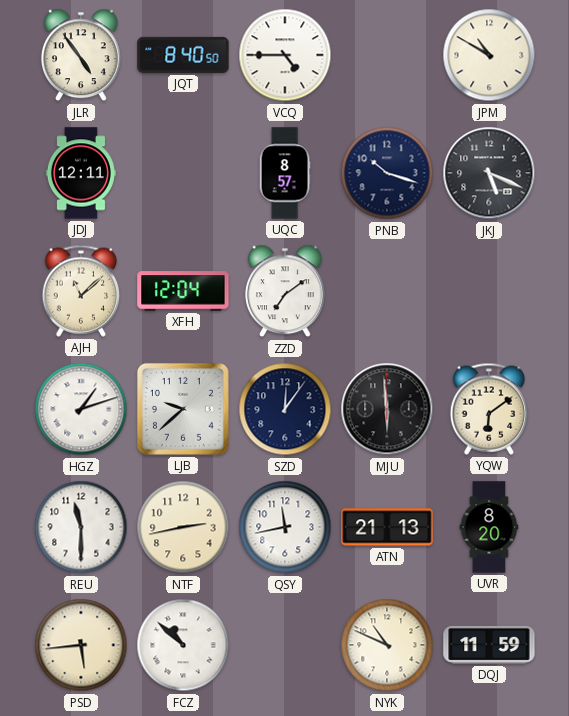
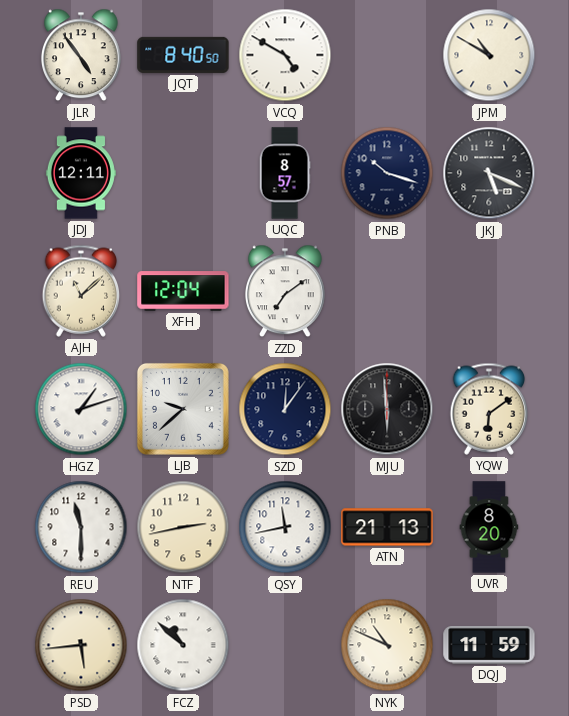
VCQ: 4:45 -> 4:50
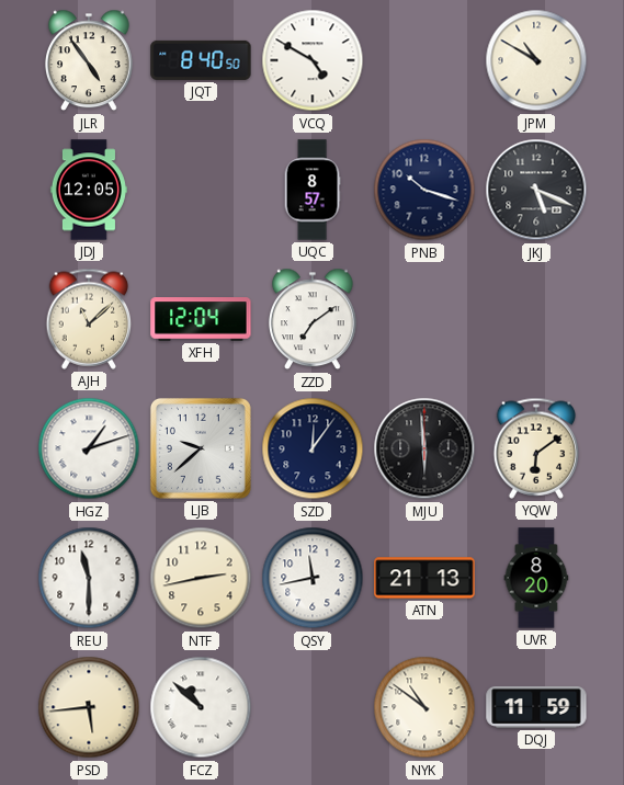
JDJ: 12:11 -> 12:05
NYK: 10:49 -> 10:51
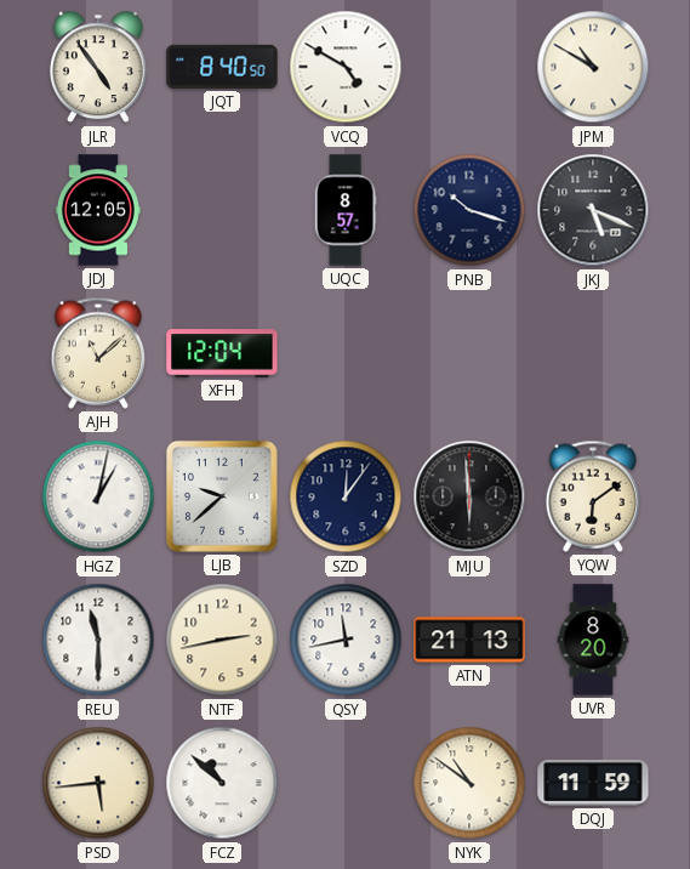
ZZD: 7:09 -> none
HGZ: 1:12 -> 1:02
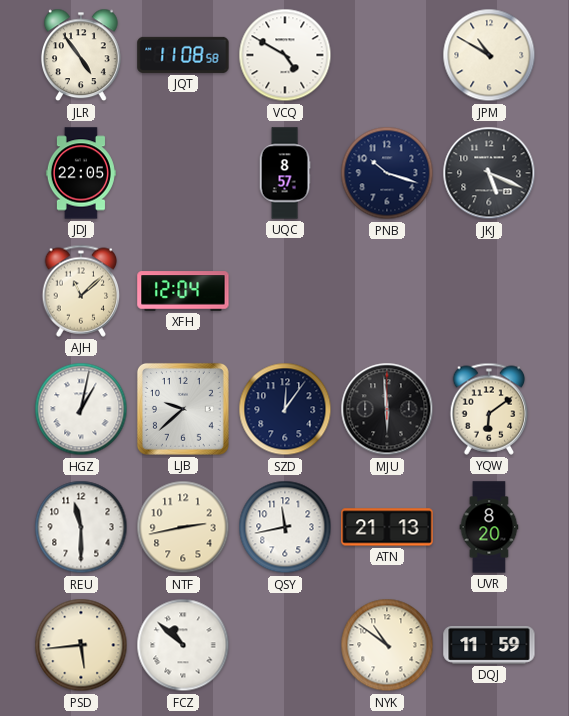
JQT: 8:40 -> 11:08
JDJ: 12:05 -> 22:05
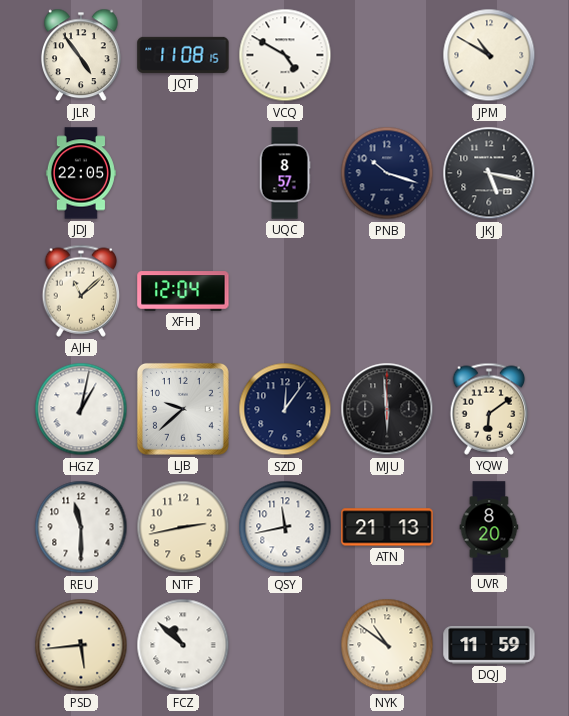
JQT: 11:08:58 -> 11:08:15
JKJ: 5:19 -> 5:17
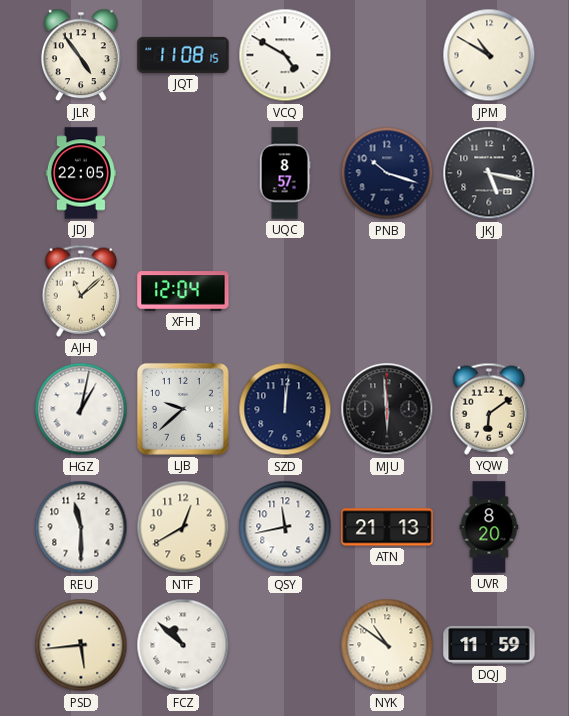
SZD: 12:06 -> 12:01
NTF: 2:43 -> 12:40
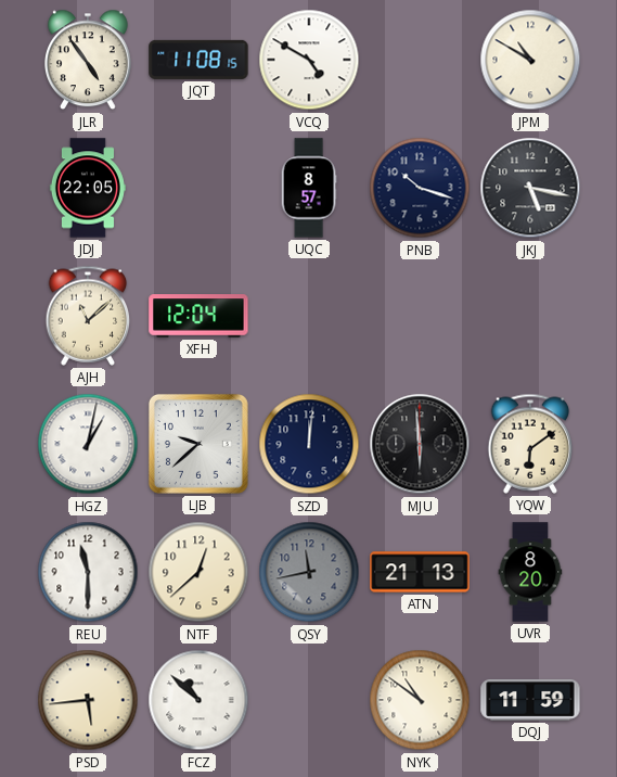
NTF: 12:40 -> 12:38
QSY dial: white -> grey
